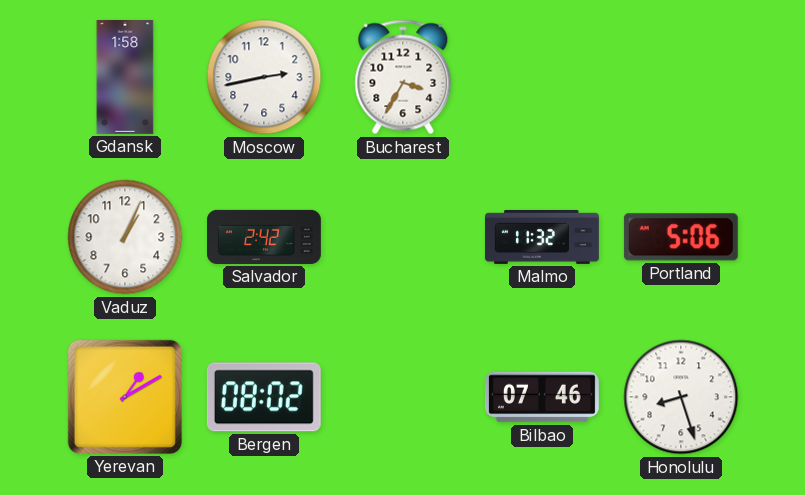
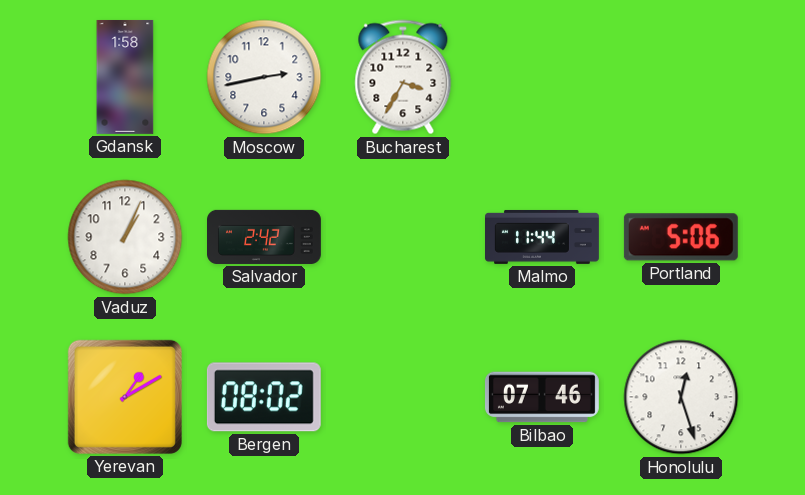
Malmo: 11:32 -> 11:44
Honolulu: 8:27 -> 12:27
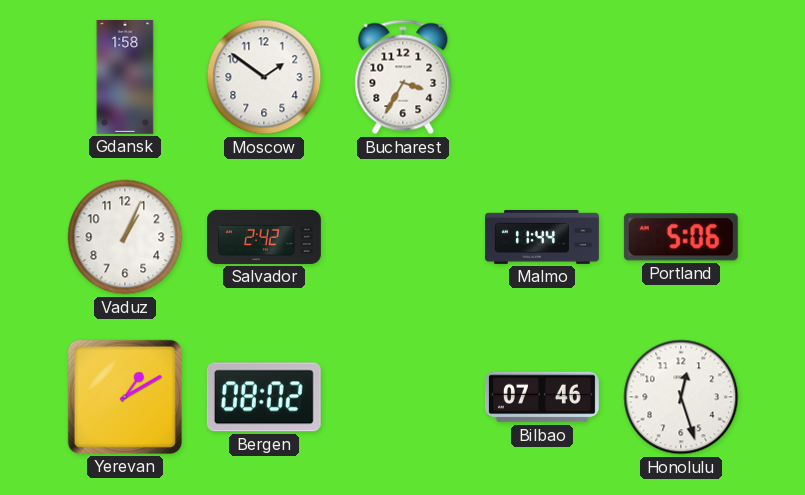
Moscow: 2:43 -> 1:51
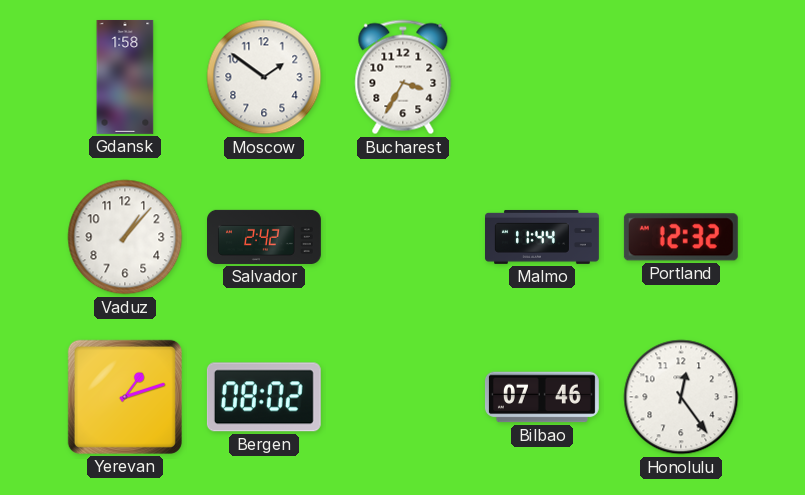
Vaduz: 1:04 -> 1:07
Portland: 5:06 -> 12:32
Yerevan: 1:10 -> 1:12
Honolulu: 12:27 -> 12:24
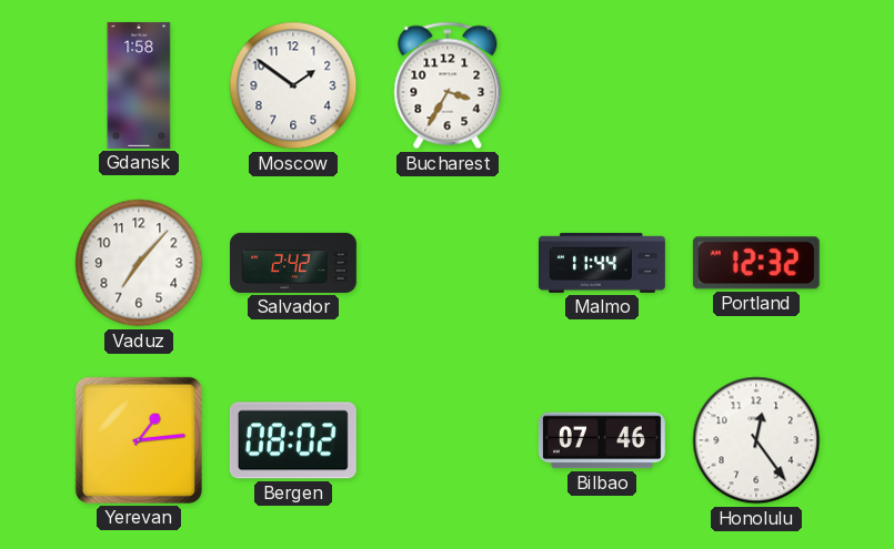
Vaduz: 1:07 -> 7:07
Yerevan: 1:12 -> 1:14
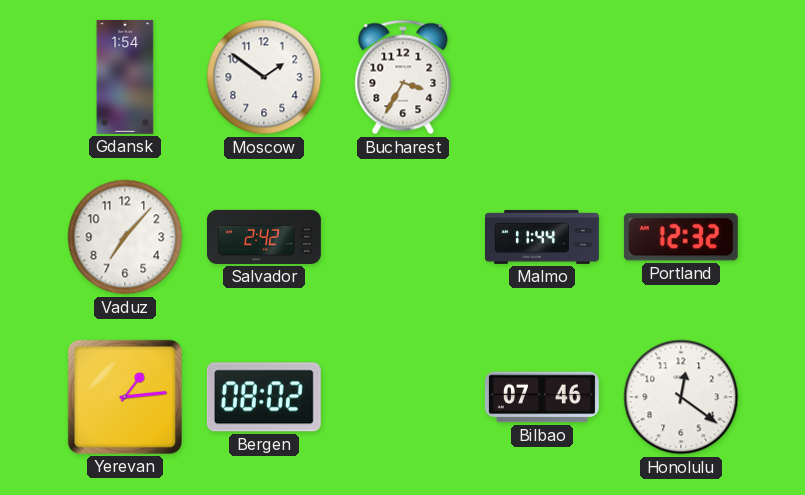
Gdansk: 1:58 -> 1:54
Honolulu: 12:24 -> 12:21
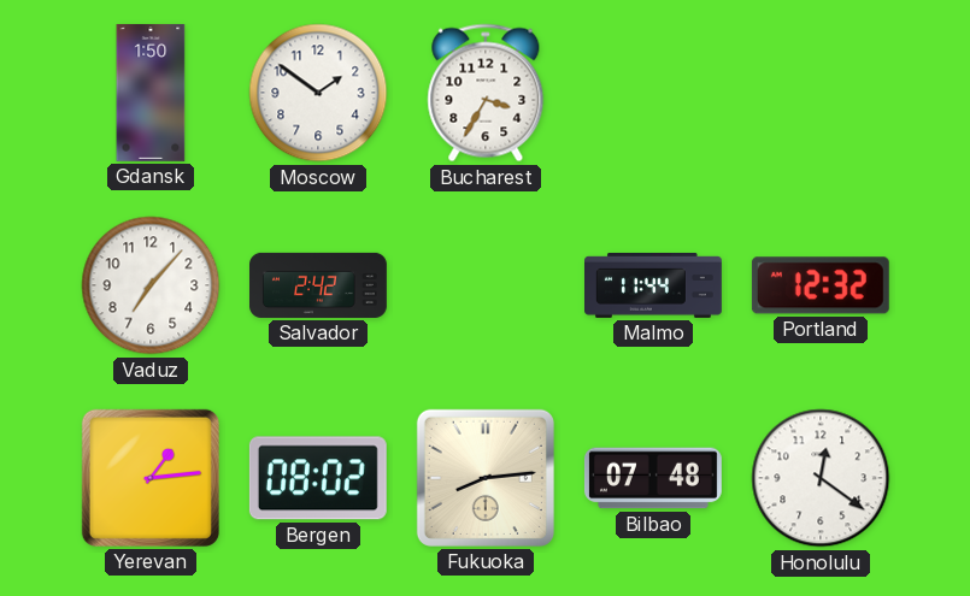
Gdansk: 1:54 -> 1:50
Fukuoka: none -> 8:14
Bilbao: 07:46 -> 07:48
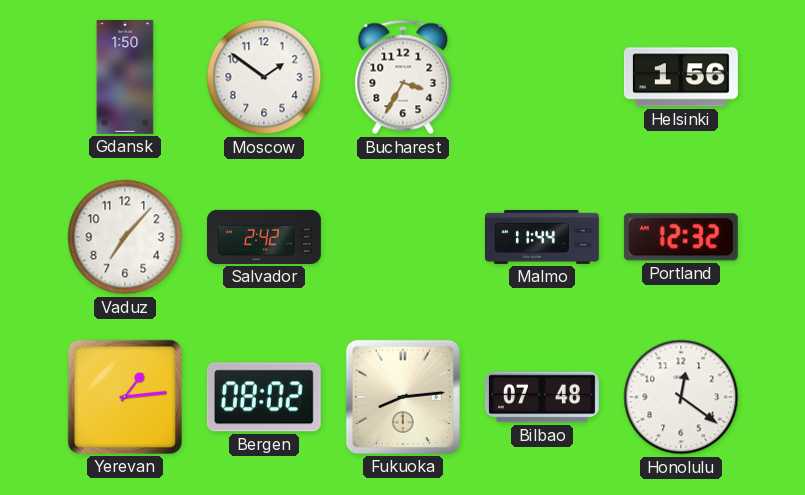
Helsinki: none -> 1:56
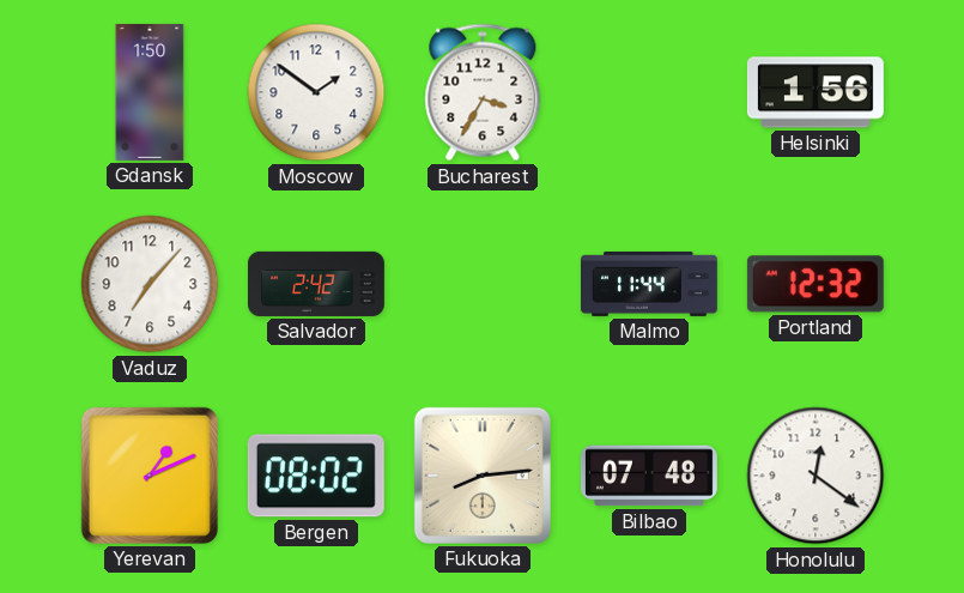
Yerevan: 1:14 -> 1:11
